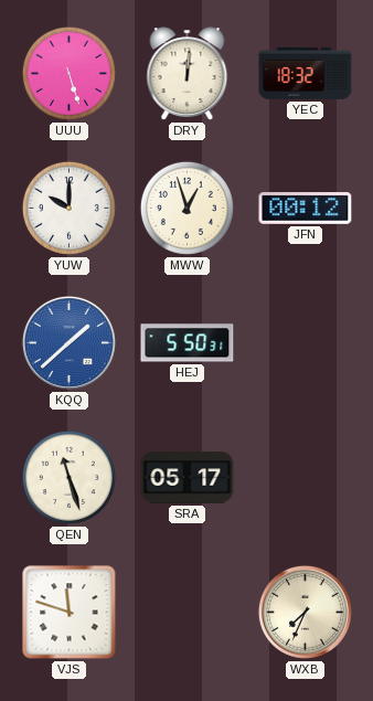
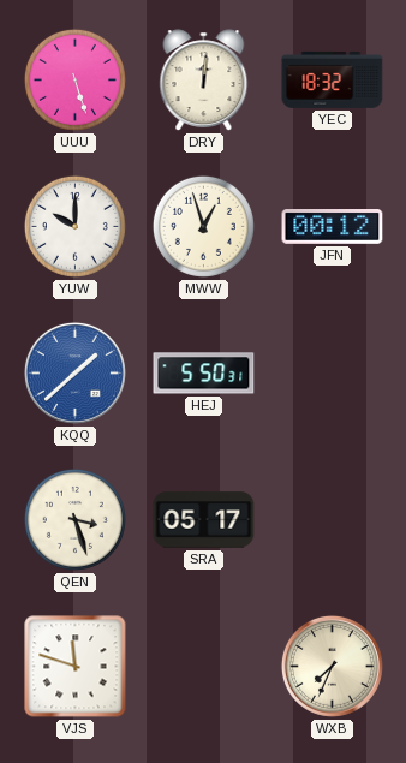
QEN: 11:27 -> 3:27
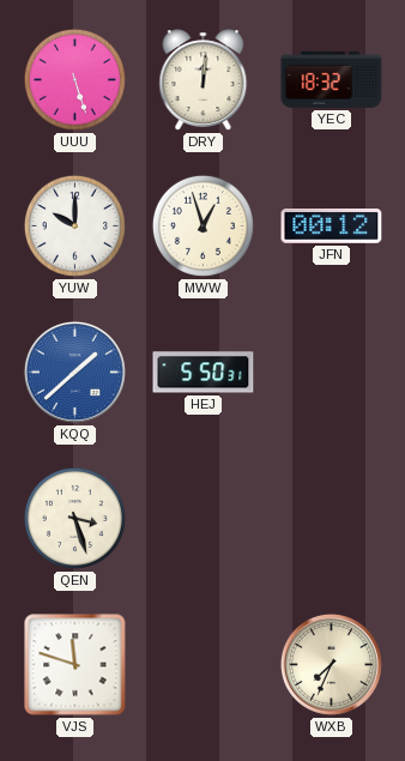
SRA: 05:17 -> none
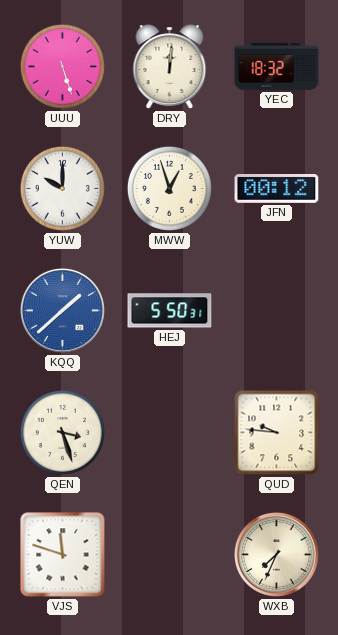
QUD: none -> 9:46
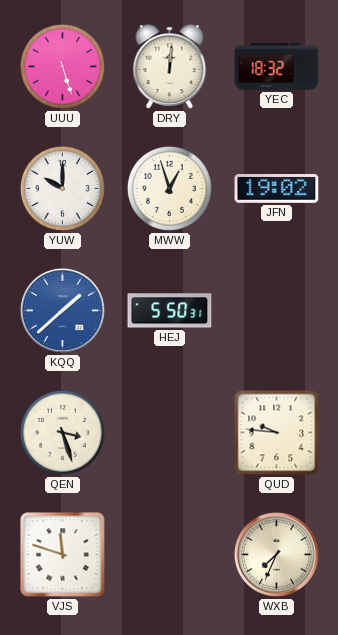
JFN: 00:12 -> 19:02
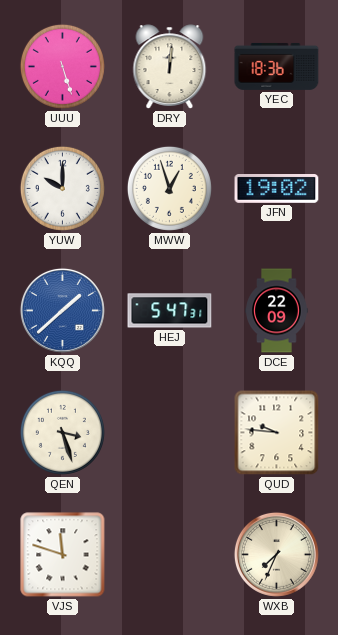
YEC: 18:32 -> 18:36
HEJ: 5:50 -> 5:47
DCE: none -> 22:09
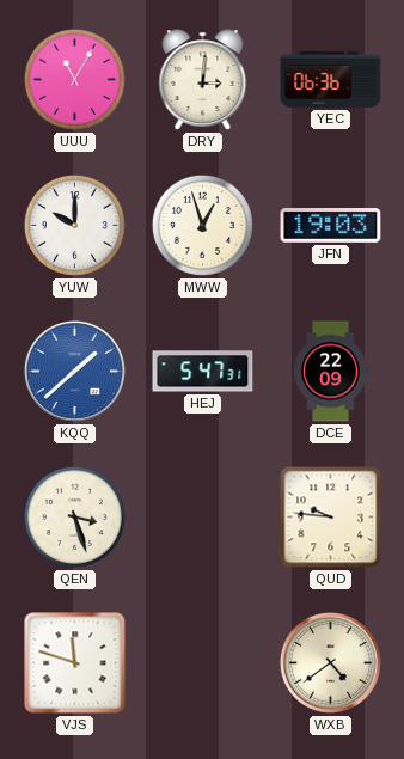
UUU: 5:27 -> 11:05
DRY: 12:01 -> 3:01
YEC: 18:36 -> 06:36
JFN: 19:02 -> 19:03
WXB: 7:34 -> 4:39
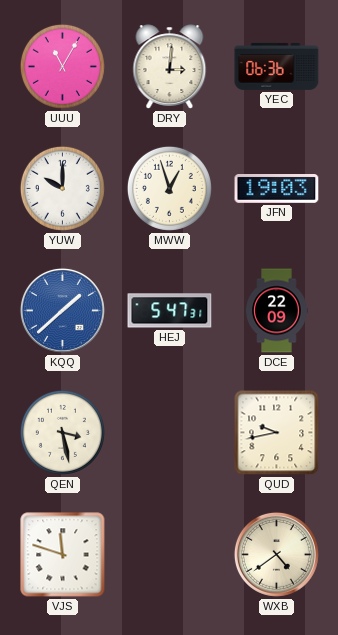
QEN: 3:27 -> 3:28
QUD: 9:46 -> 9:43
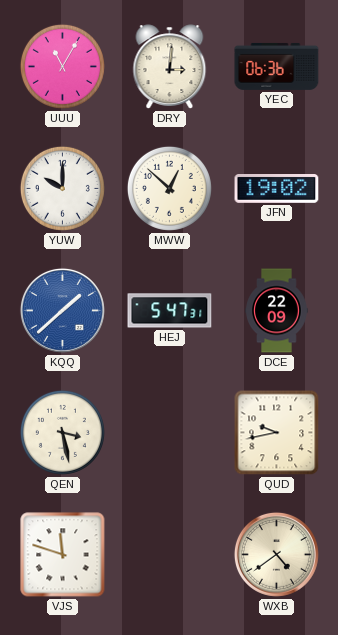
MWW: 12:57 -> 12:52
JFN: 19:03 -> 19:02
